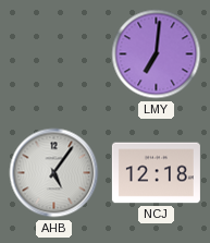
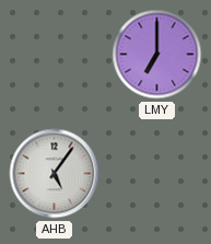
LMY: 7:01 -> 7:00
NCJ: 12:18 -> none
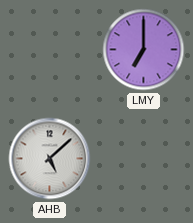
AHB: 5:06 -> 5:08
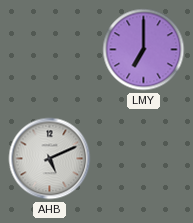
AHB: 5:08 -> 5:11
